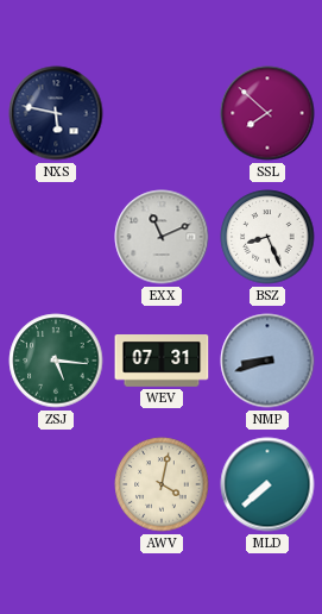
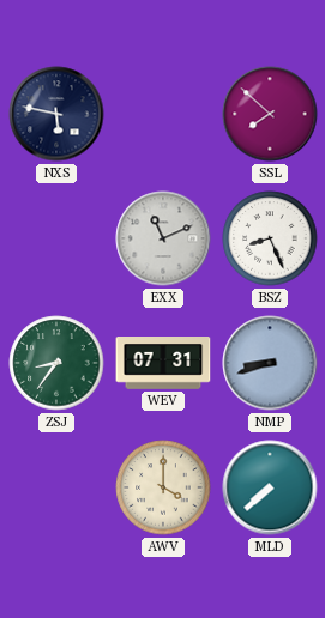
ZSJ: 5:16 -> 8:36
AWV: 4:02 -> 4:00
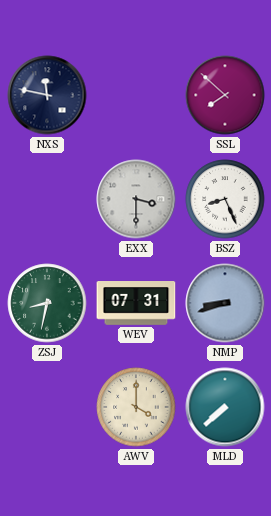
NXS: 5:47 -> 11:47
EXX: 11:11 -> 3:30
ZSJ: 8:36 -> 8:32
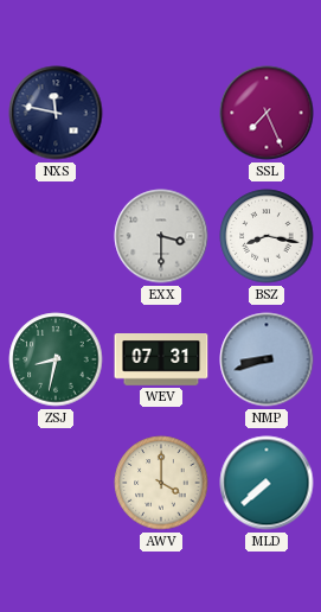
SSL: 7:52 -> 7:26
BSZ: 8:26 -> 8:17
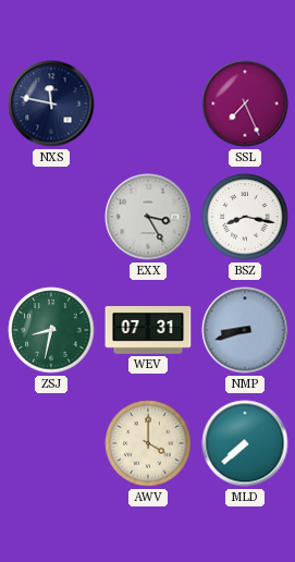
EXX: 3:30 -> 3:25
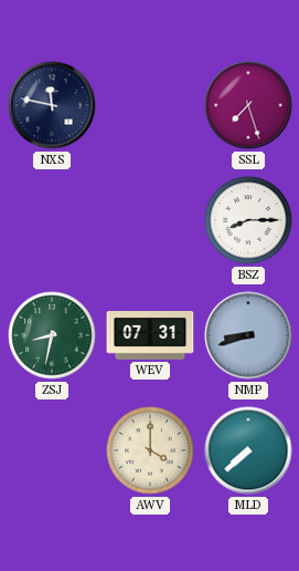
SSL: 7:26 -> 7:27
EXX: 3:25 -> none
BSZ: 8:17 -> 8:15
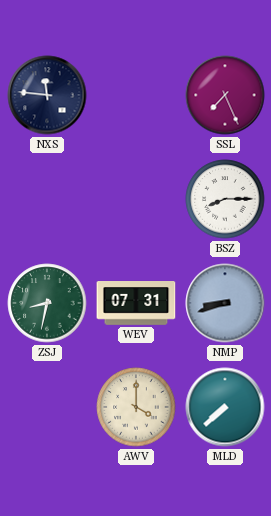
NXS: 11:47 -> 11:46
SSL: 7:27 -> 7:26
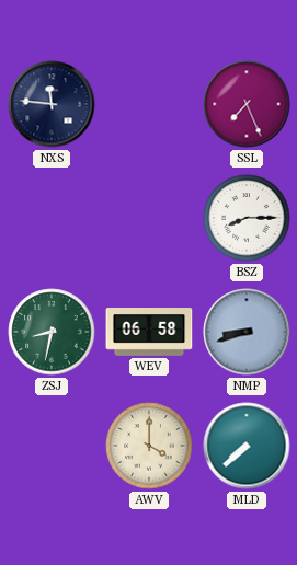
WEV: 07:31 -> 06:58
